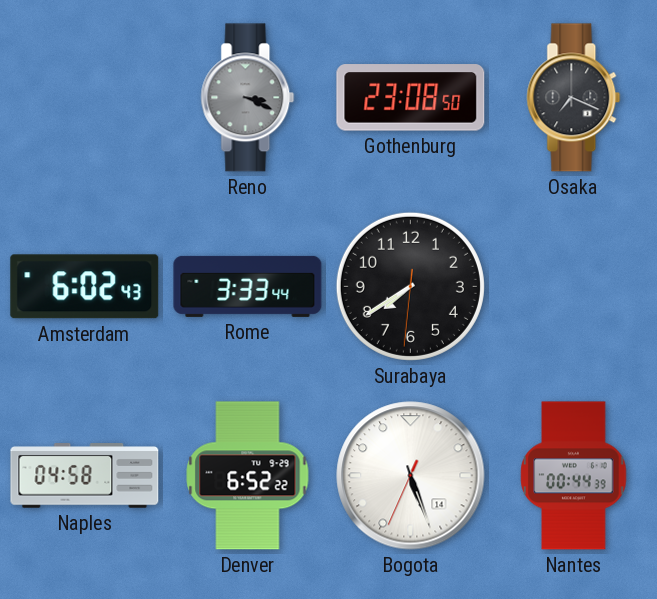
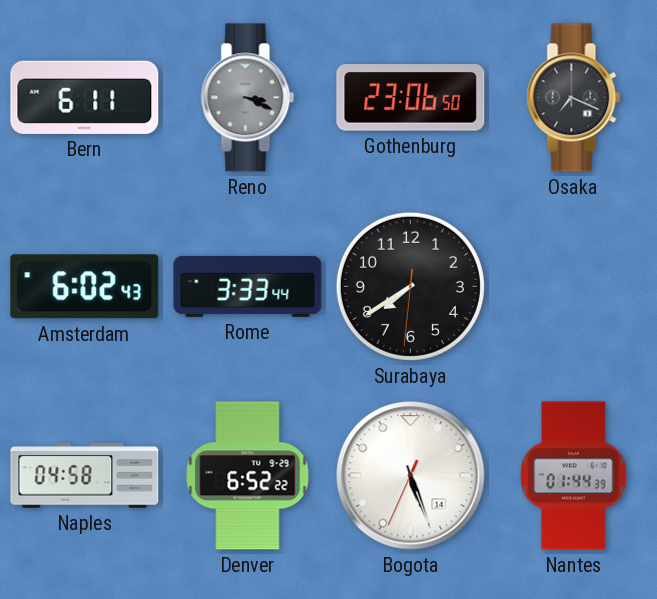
Bern: none -> 6:11
Gothenburg: 23:08 -> 23:06
Nantes: 00:44 -> 01:44
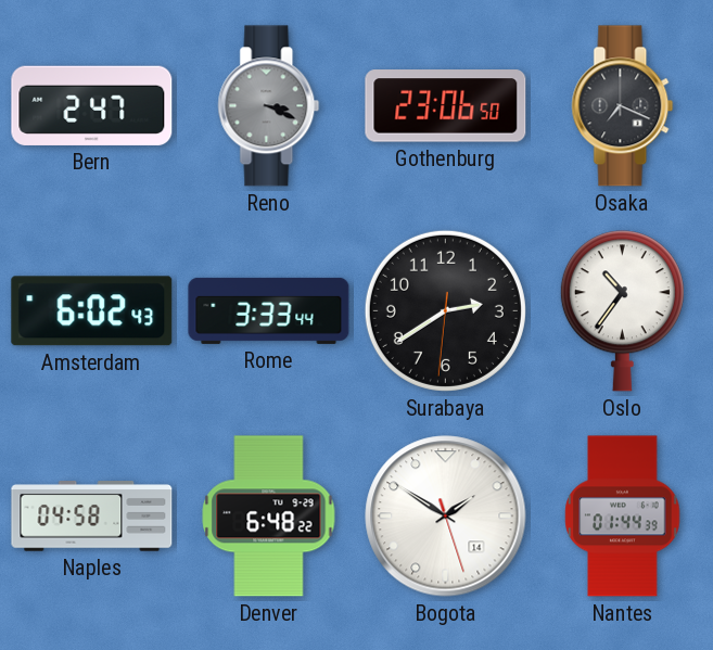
Bern: 6:11 -> 2:47
Surabaya: 7:39 -> 2:39
Oslo: none -> 10:36
Denver: 6:52 -> 6:48
Bogota: 5:26 -> 1:50
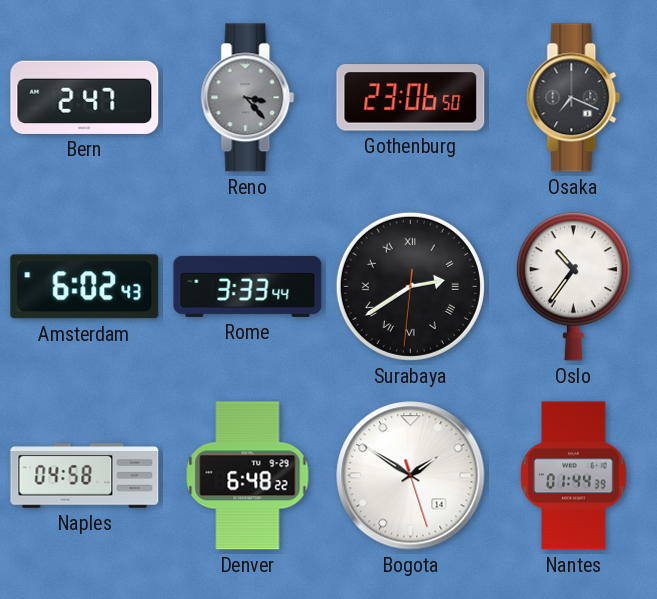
Reno: 3:19 -> 3:23
Surabaya numerals: Arabic -> Roman
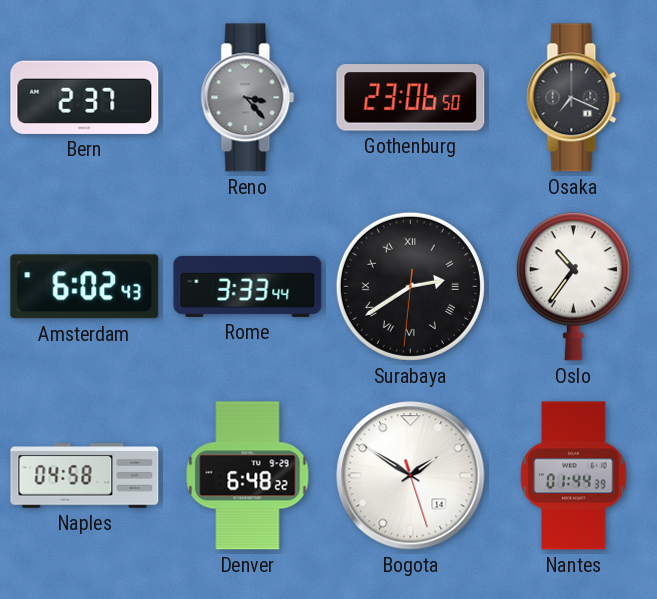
Bern: 2:47 -> 2:37
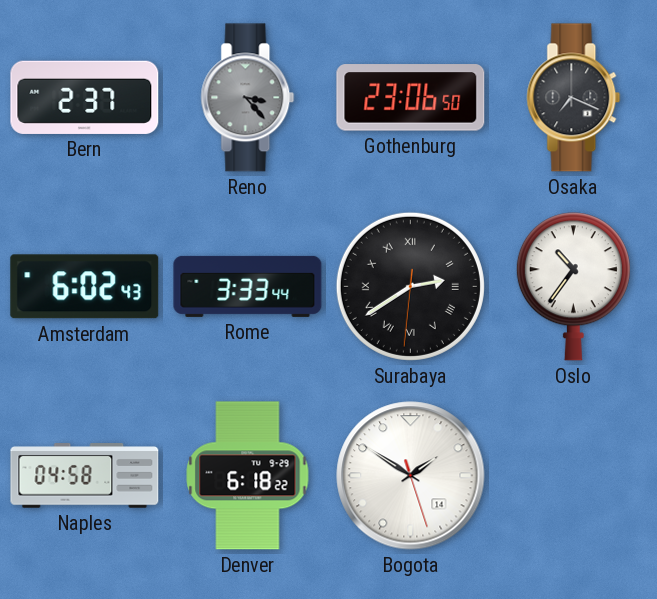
Denver: 6:48 -> 6:18
Nantes: 01:44 -> none
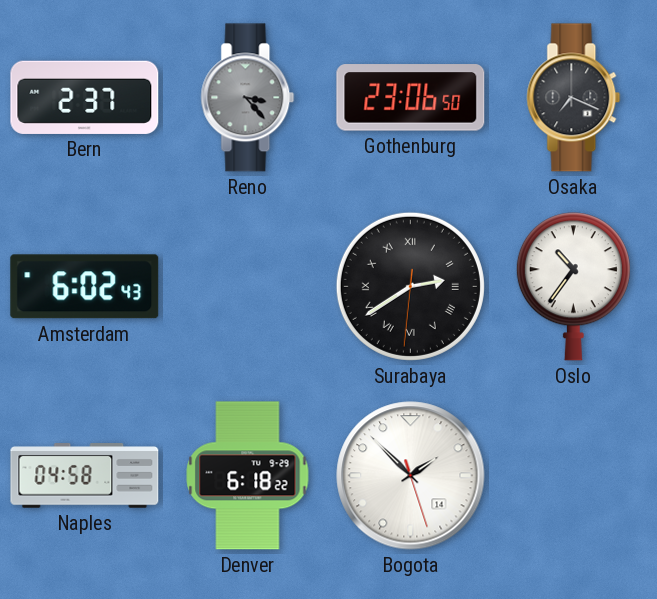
Rome: 3:33 -> none
Bogota: 1:50 -> 1:52
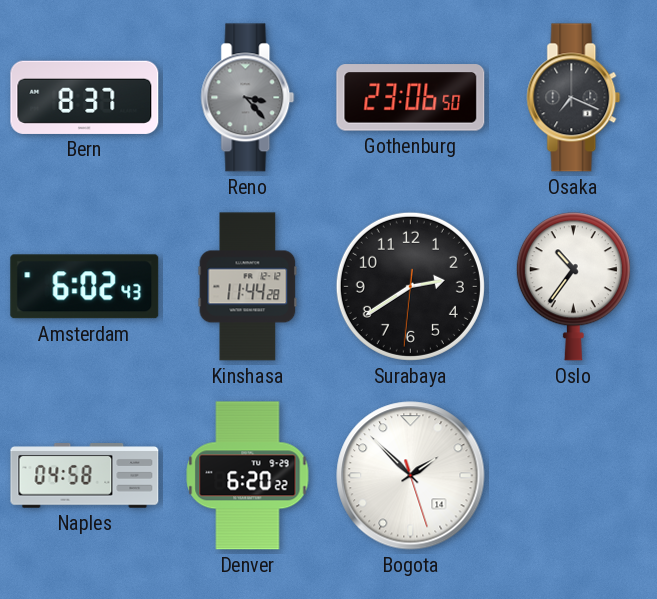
Bern: 2:37 -> 8:37
Kinshasa: none -> 11:44
Surabaya numerals: Roman -> Arabic
Denver: 6:18 -> 6:20
